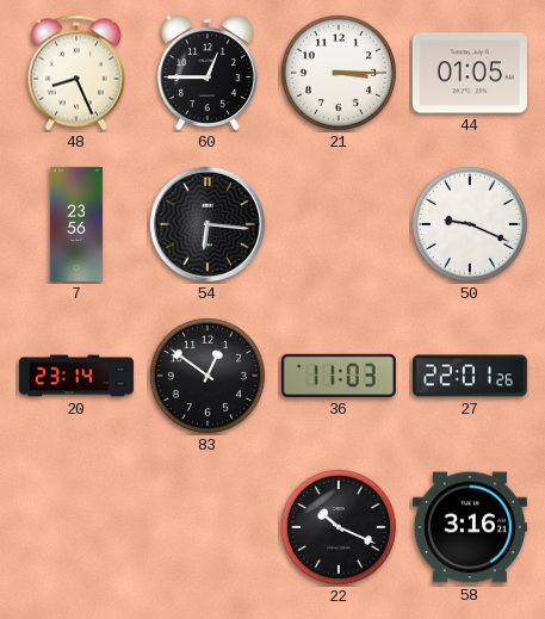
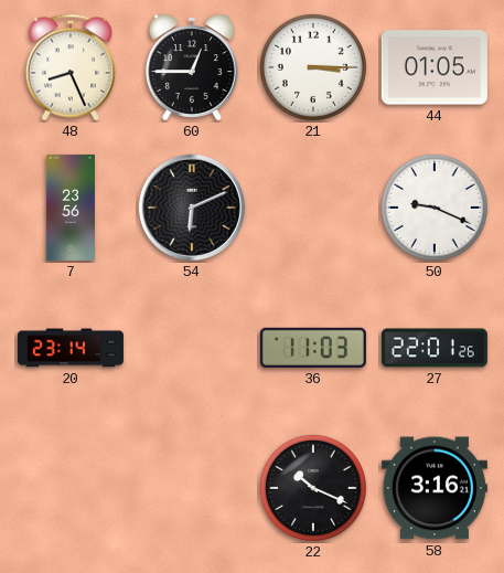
54: 6:16 -> 6:11
83: 12:51 -> none
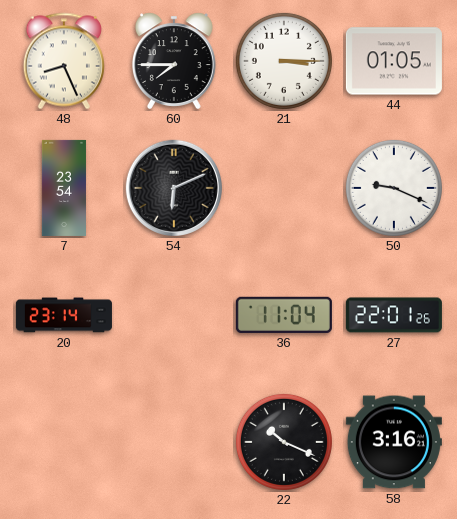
60: 12:45 -> 7:45
7: 23:56 -> 23:54
36: 11:03 -> 11:04
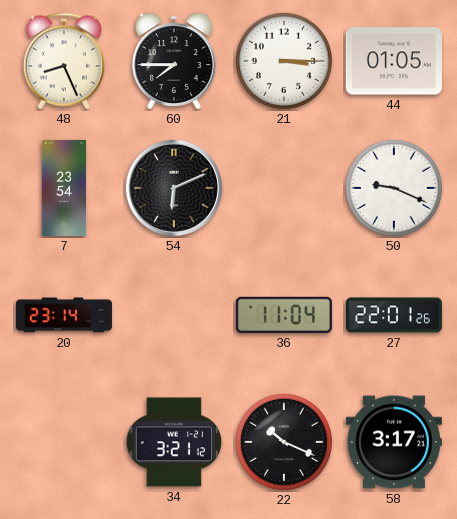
34: none -> 3:21
58: 3:16 -> 3:17
